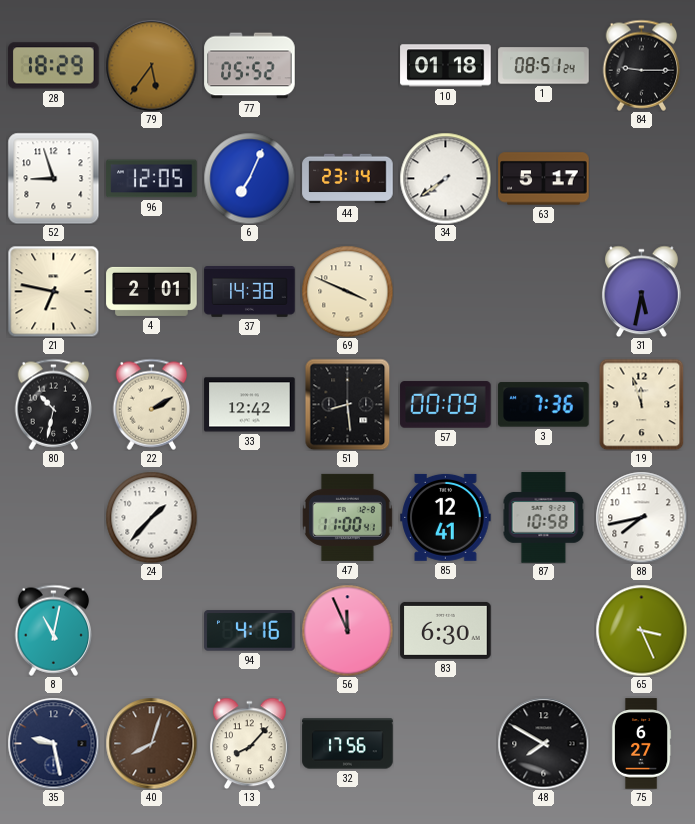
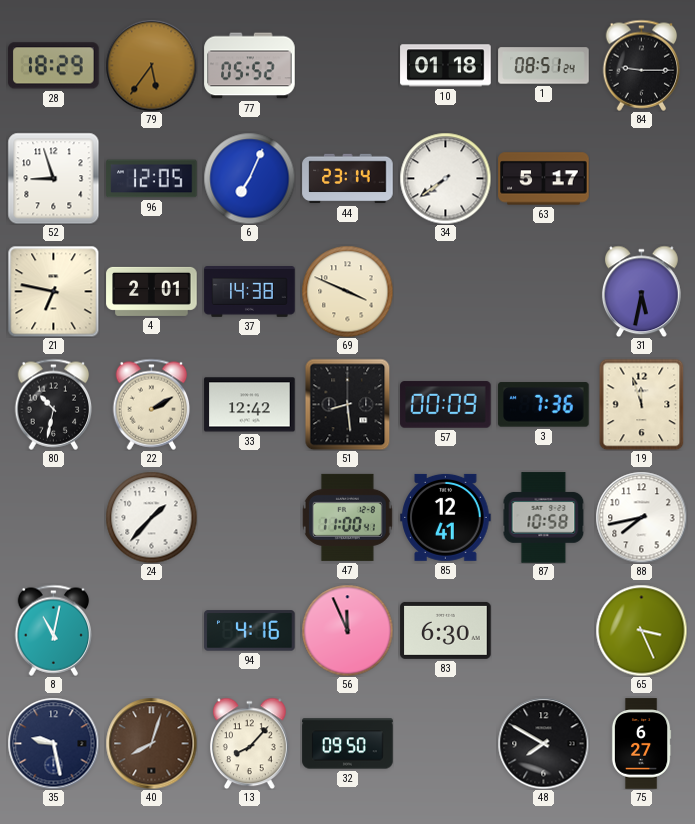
32: 17:56 -> 09:50
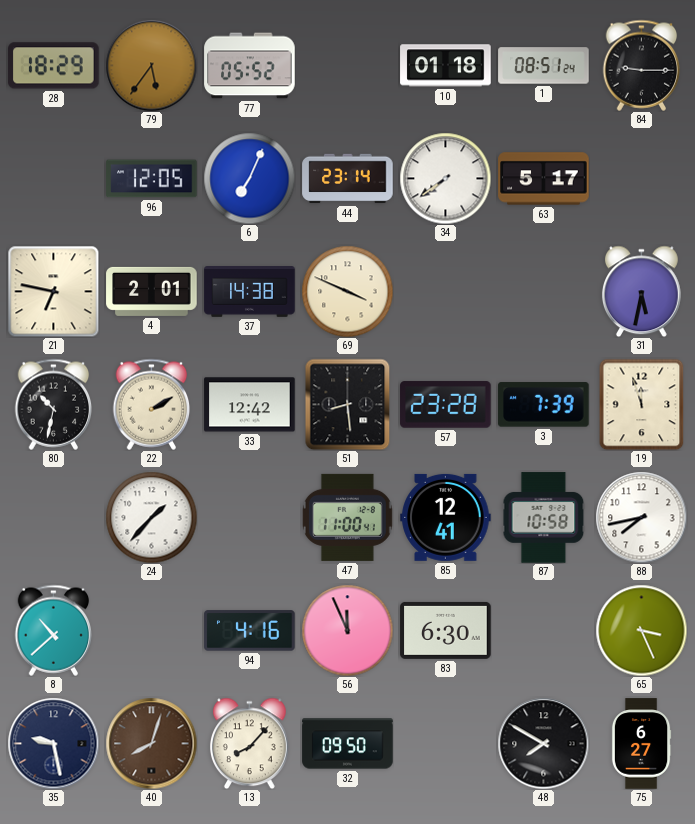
52: 8:57 -> none
57: 00:09 -> 23:28
3: 7:36 -> 7:39
8: 11:02 -> 10:38
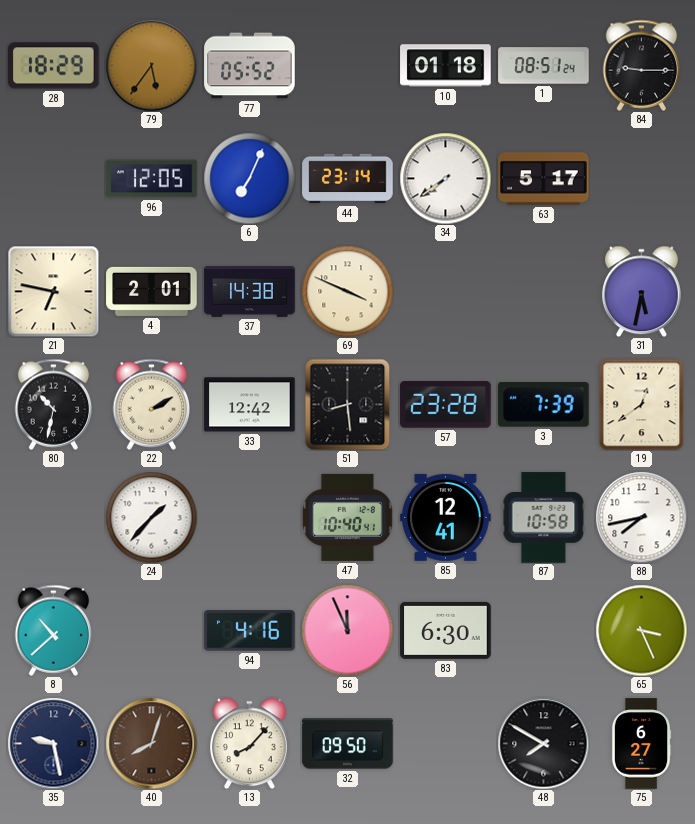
19: 11:57 -> 12:39
47: 11:00 -> 10:40
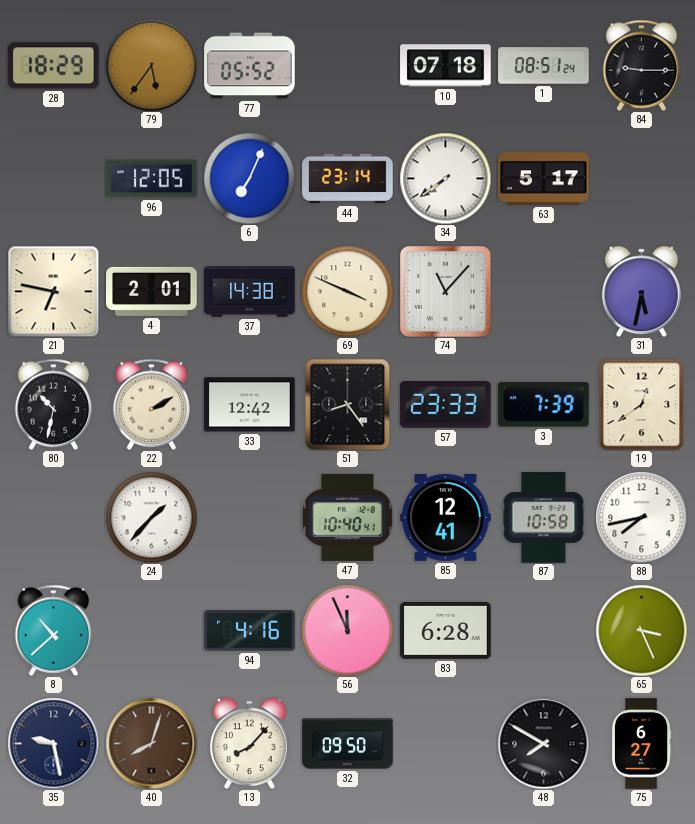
10: 01:18 -> 07:18
74: none -> 11:07
51: 8:29 -> 8:24
57: 23:28 -> 23:33
83: 6:30 -> 6:28
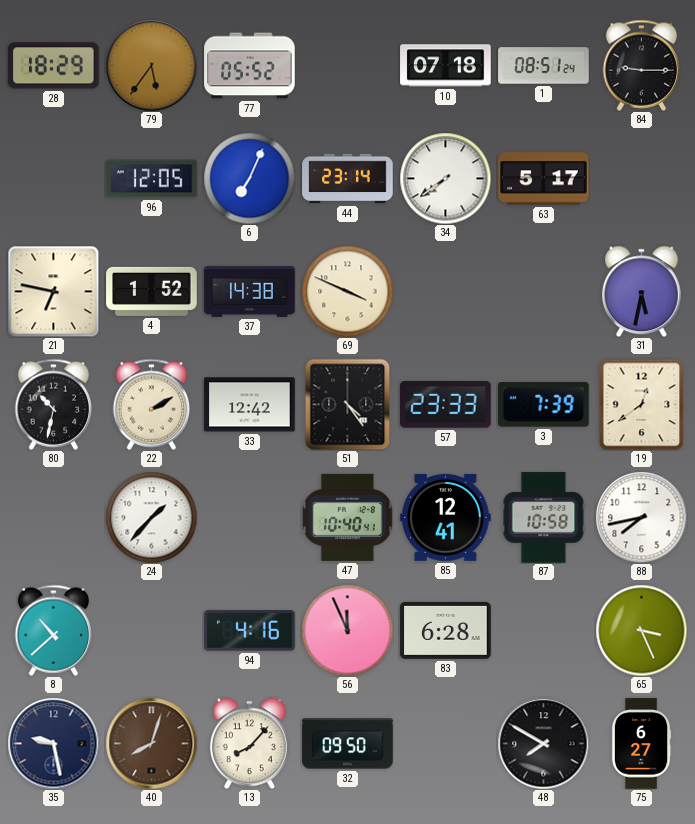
4: 2:01 -> 1:52
74: 11:07 -> none
51: 8:24 -> 4:24
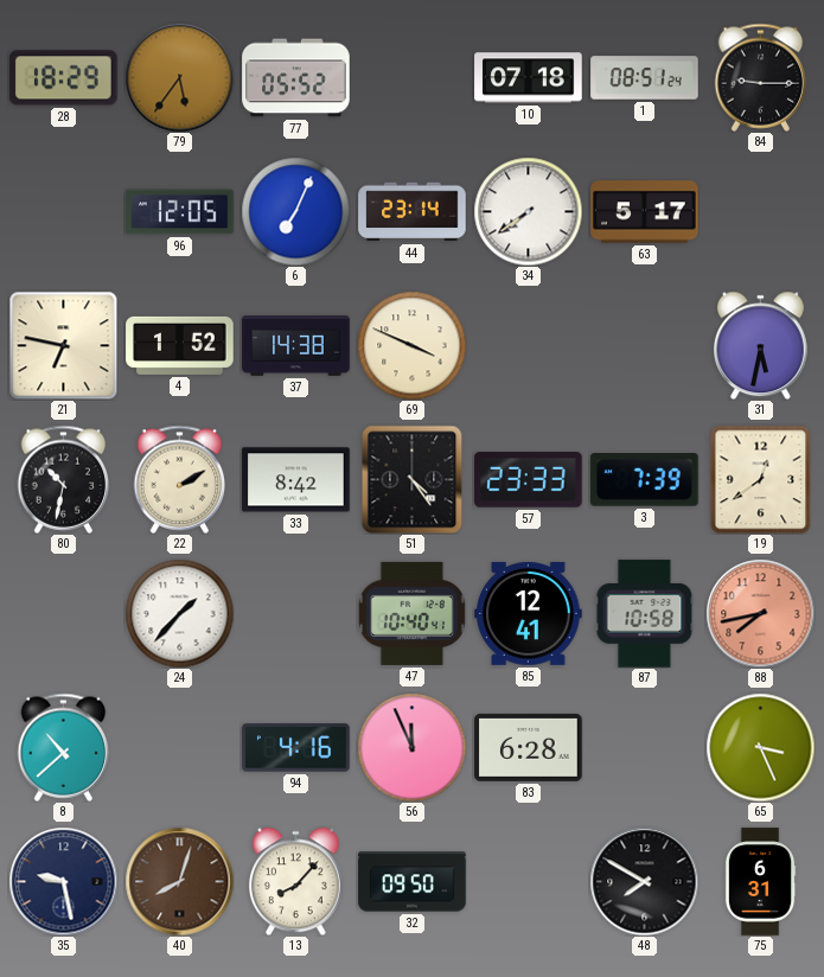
33: 12:42 -> 8:42
88 dial: white -> salmon
75: 6:27 -> 6:31
